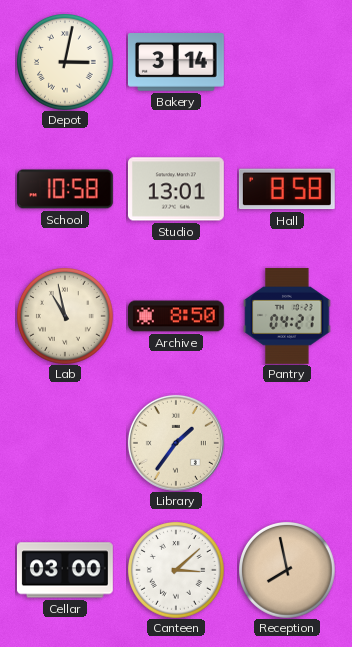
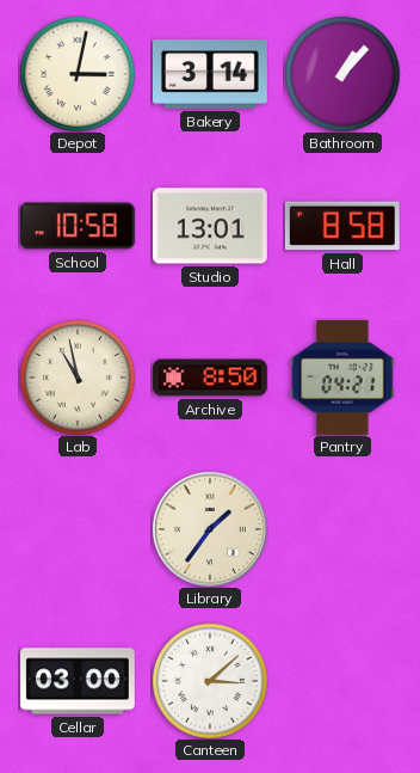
Bathroom: none -> 1:07
Reception: 7:58 -> none
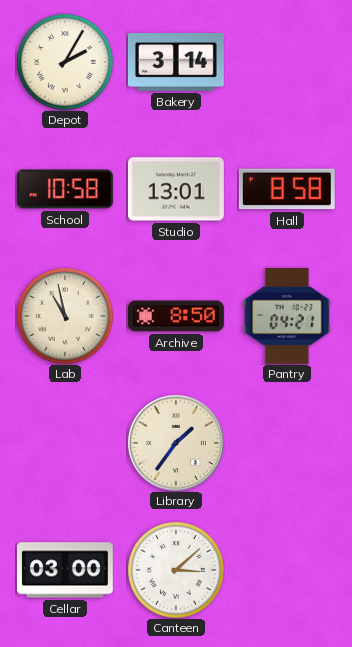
Depot: 3:02 -> 2:05
Bathroom: 1:07 -> none
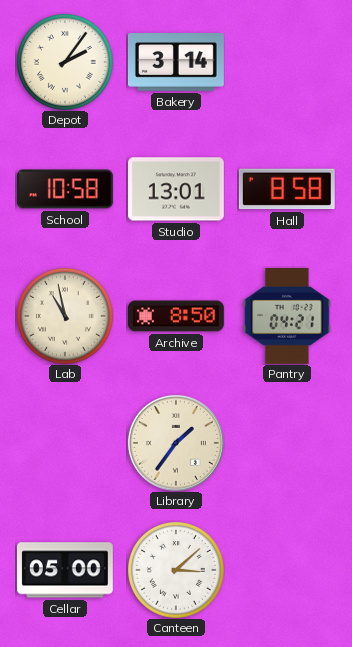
Depot: 2:05 -> 2:06
Cellar: 03:00 -> 05:00
